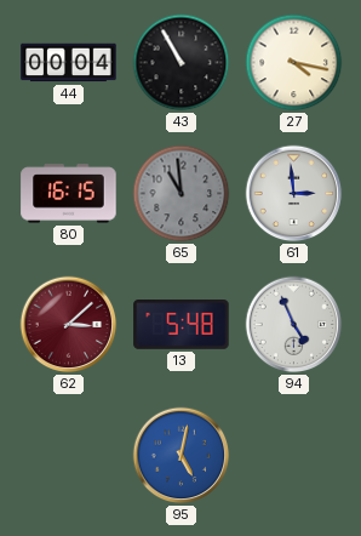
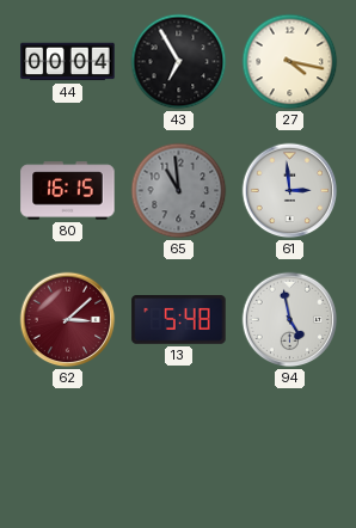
43: 10:55 -> 6:55
94: 4:56 -> 4:58
95: 5:02 -> none
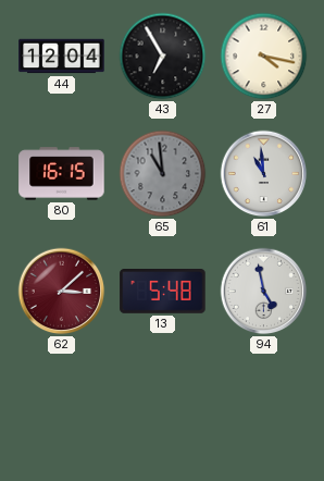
44: 00:04 -> 12:04
61: 2:59 -> 10:59
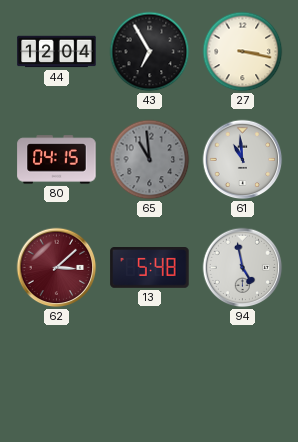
27: 4:17 -> 3:17
80: 16:15 -> 04:15
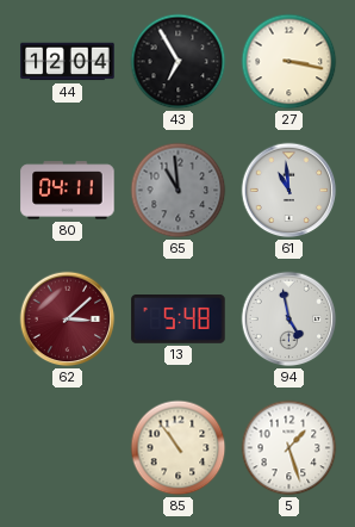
80: 04:15 -> 04:11
85: none -> 10:54
5: none -> 1:27
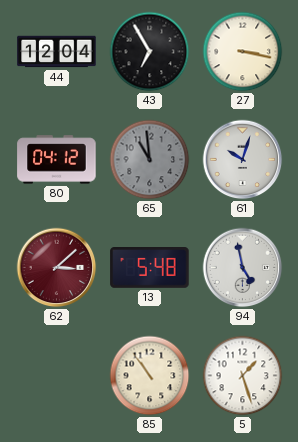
80: 04:11 -> 04:12
61: 10:59 -> 10:03
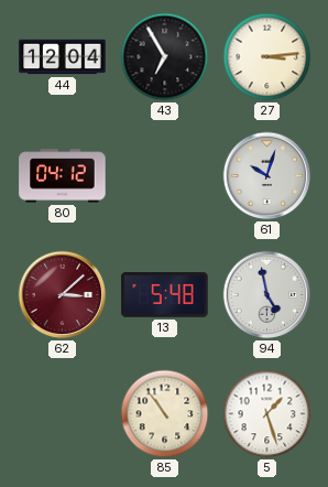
27: 3:17 -> 3:14
65: 10:59 -> none
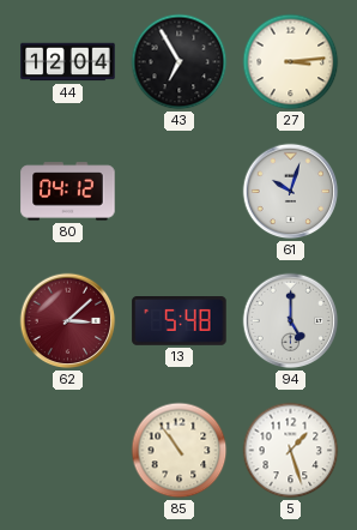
94: 4:58 -> 5:00
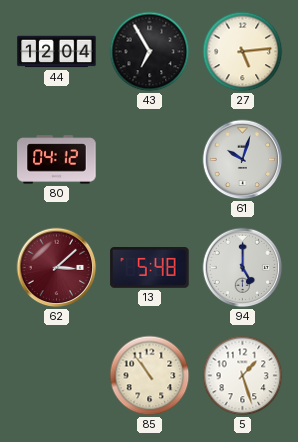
27: 3:14 -> 5:14
